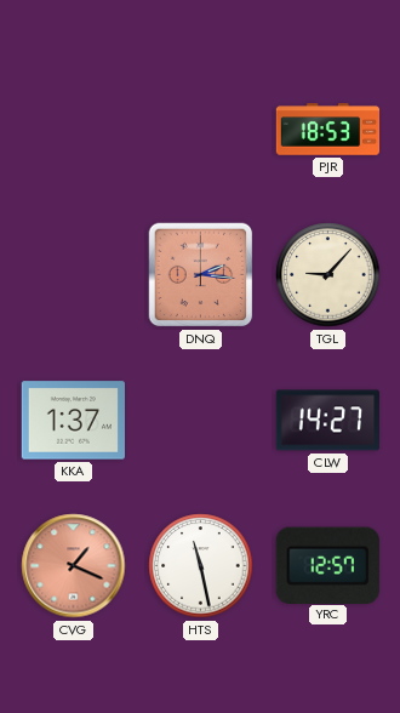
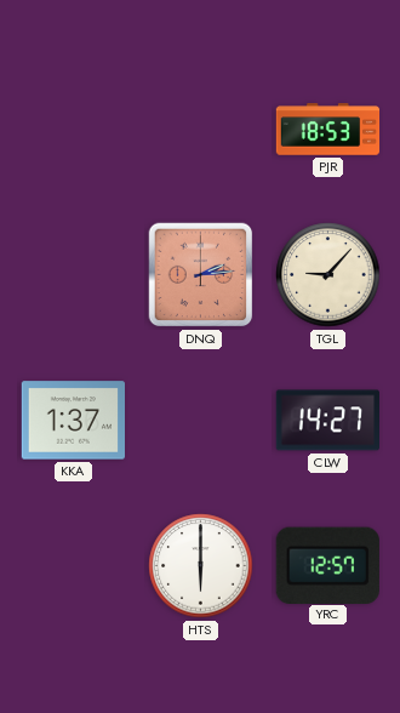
DNQ: 2:16 -> 2:14
CVG: 1:19 -> none
HTS: 11:28 -> 6:00
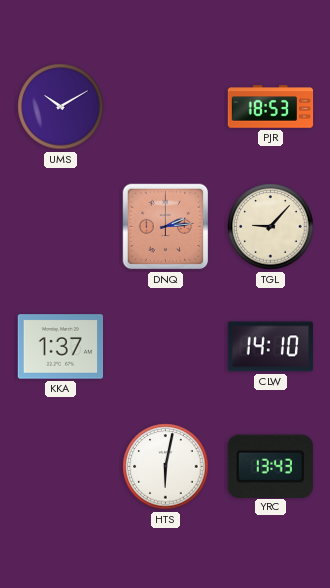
UMS: none -> 10:10
CLW: 14:27 -> 14:10
HTS: 6:00 -> 6:02
YRC: 12:57 -> 13:43
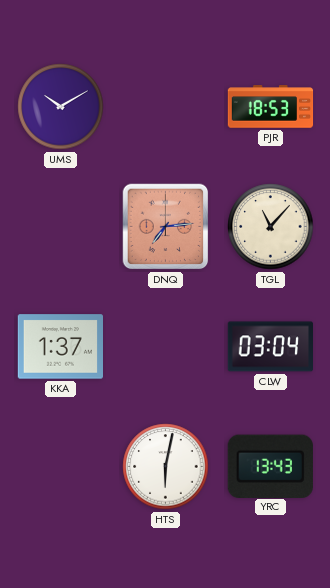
DNQ: 2:14 -> 7:14
TGL: 9:07 -> 11:07
CLW: 14:10 -> 03:04
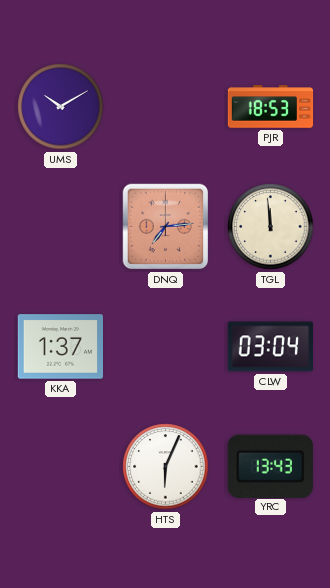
TGL: 11:07 -> 11:59
HTS: 6:02 -> 6:04
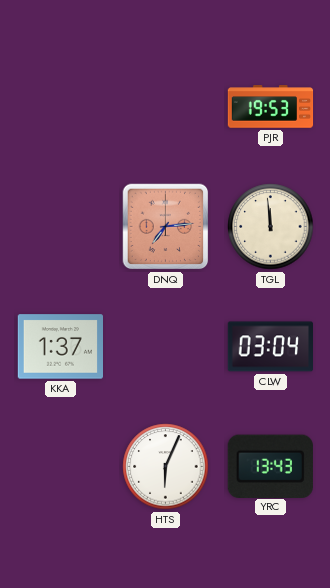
UMS: 10:10 -> none
PJR: 18:53 -> 19:53
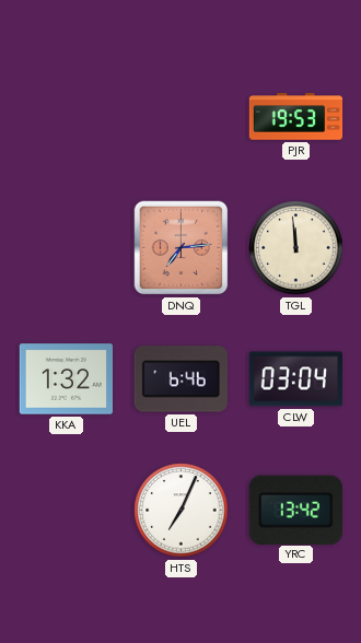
KKA: 1:37 -> 1:32
UEL: none -> 6:46
HTS: 6:04 -> 7:04
YRC: 13:43 -> 13:42
